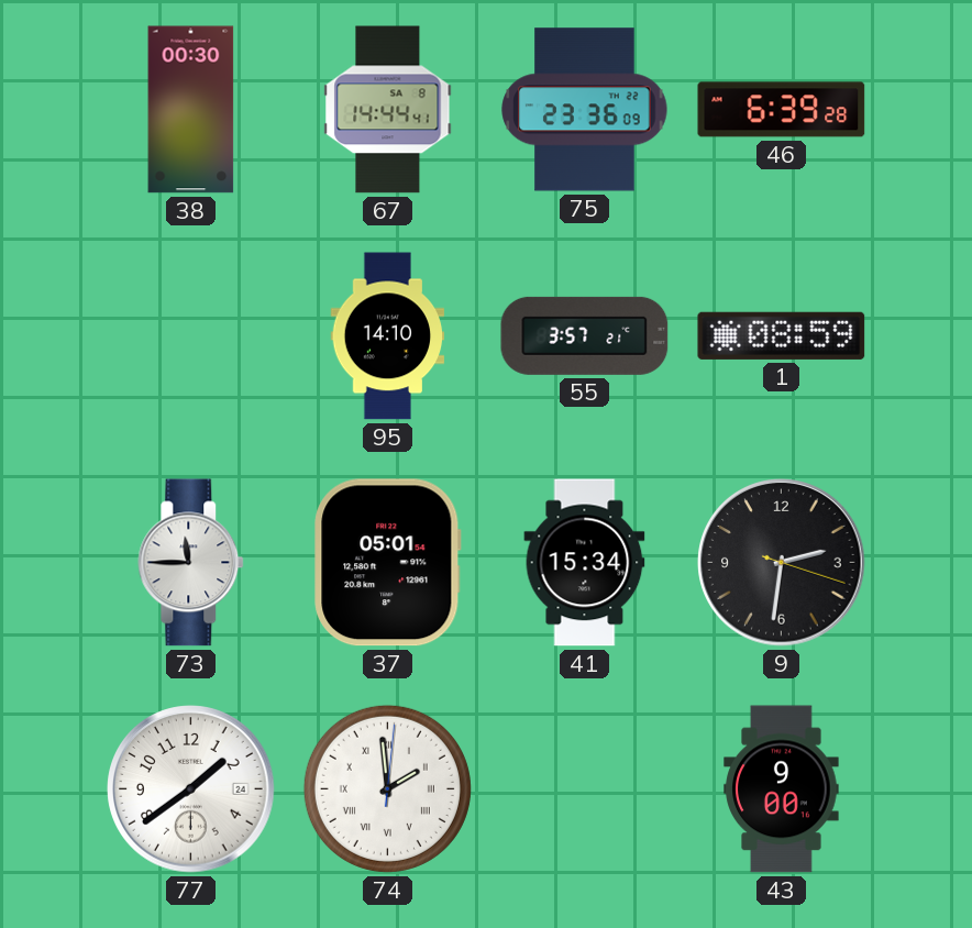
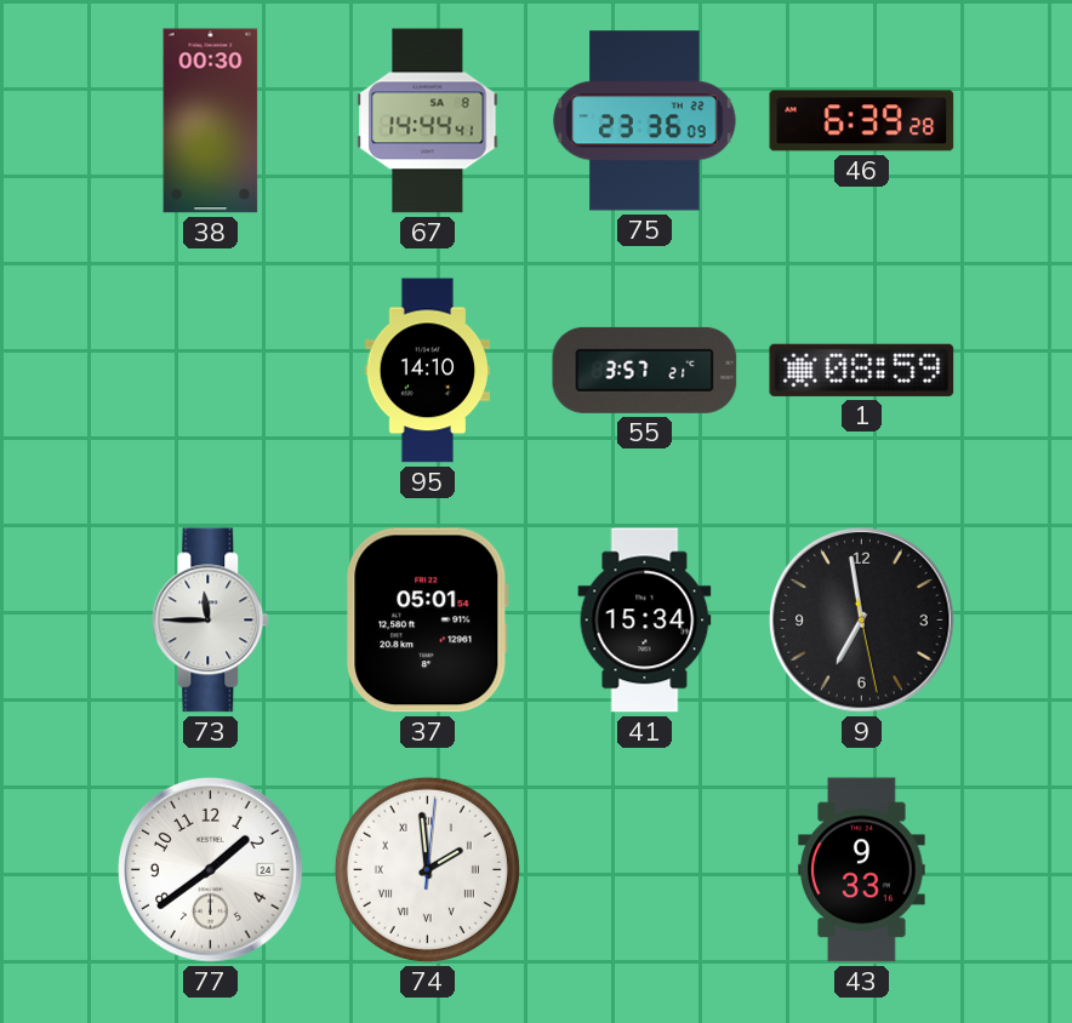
9: 2:31 -> 6:58
43: 9:00 -> 9:33
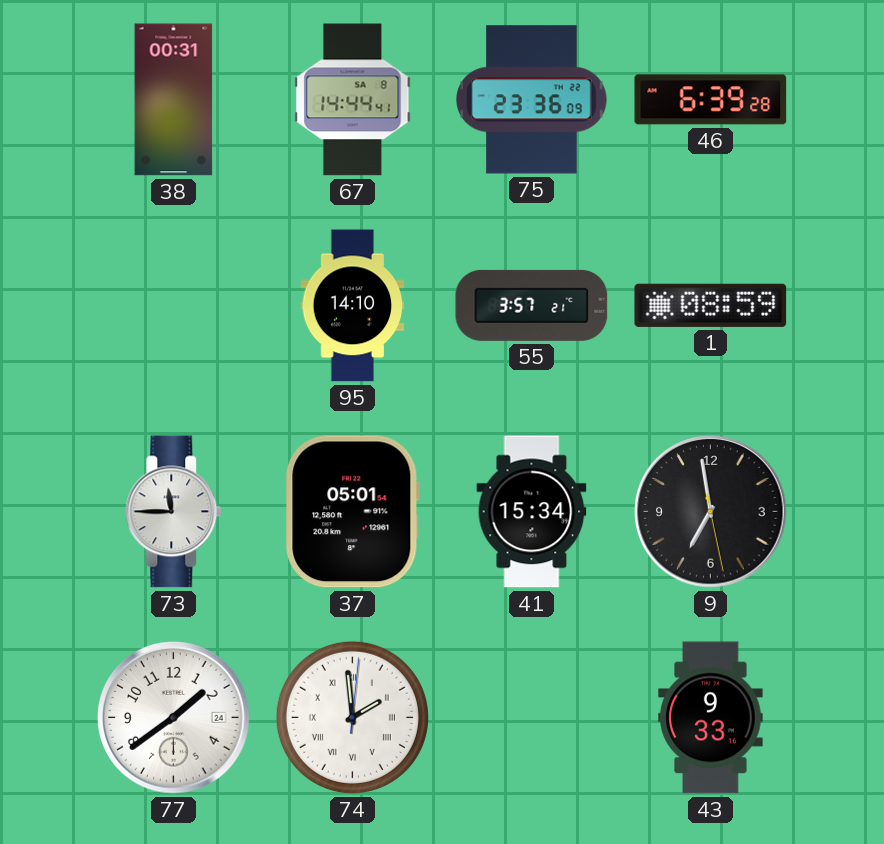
38: 00:30 -> 00:31
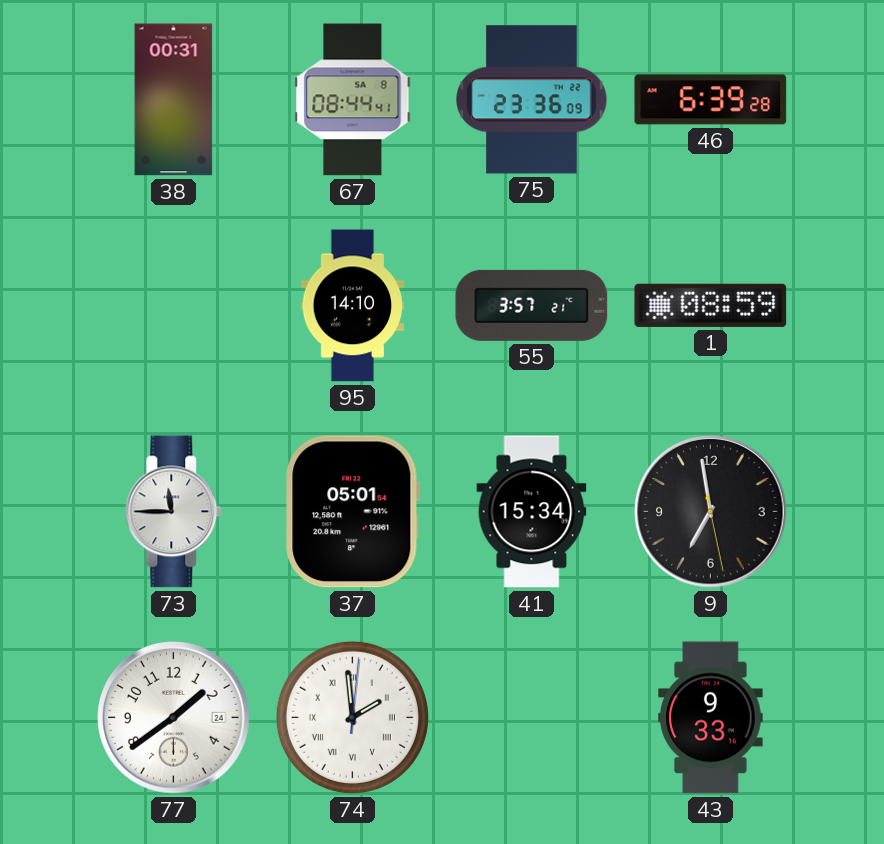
67: 14:44 -> 08:44
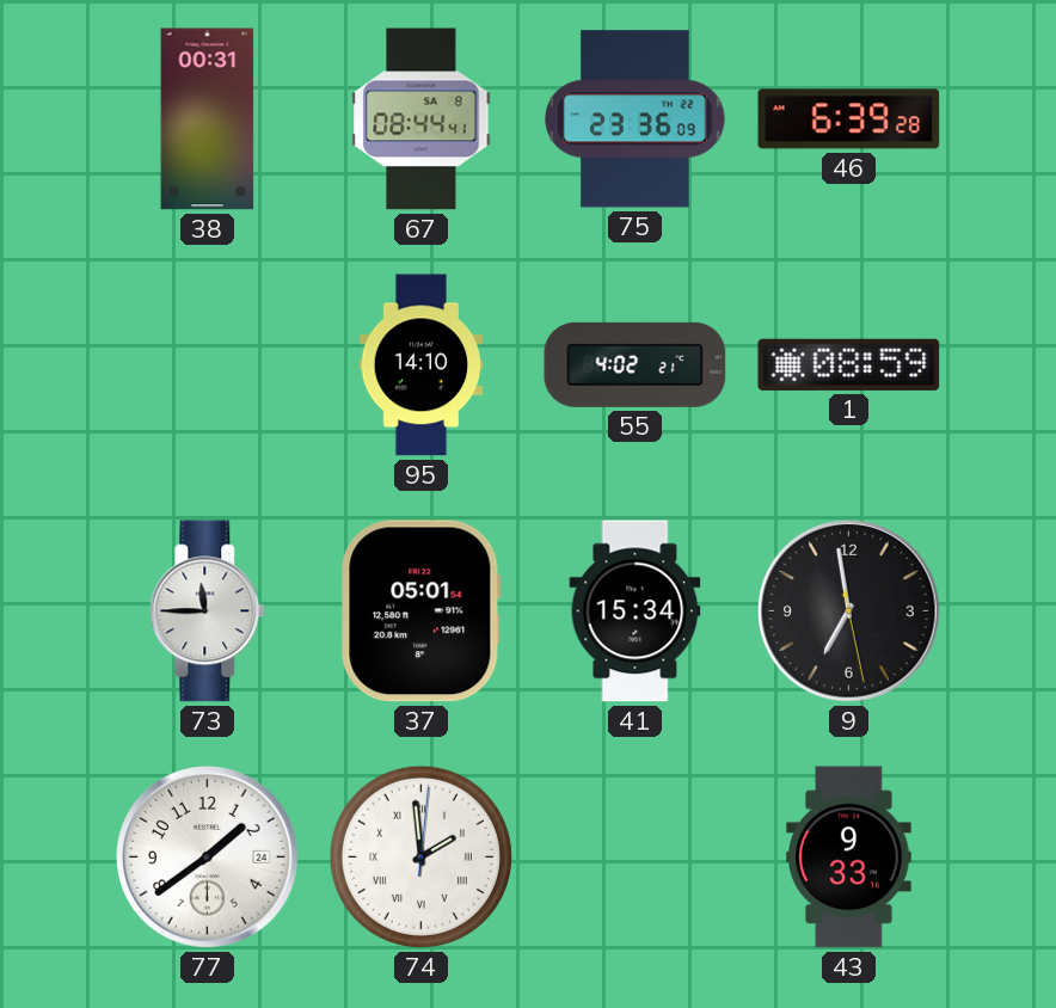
55: 3:57 -> 4:02
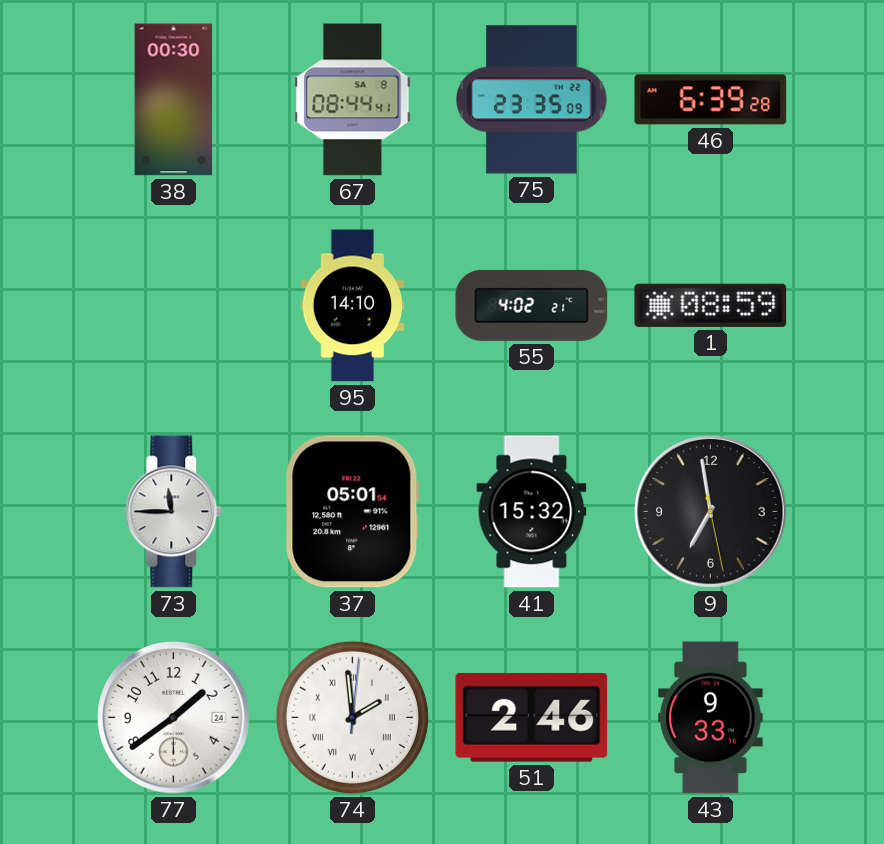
38: 00:31 -> 00:30
75: 23:36 -> 23:35
41: 15:34 -> 15:32
51: none -> 2:46
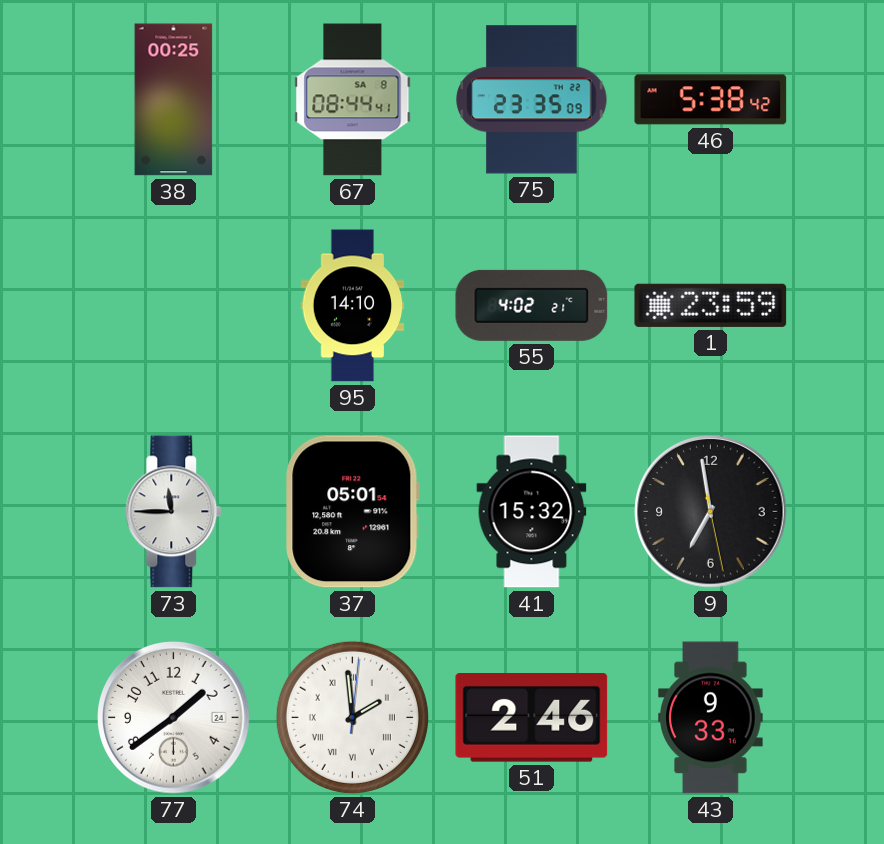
38: 00:30 -> 00:25
46: 6:39 -> 5:38
1: 08:59 -> 23:59
